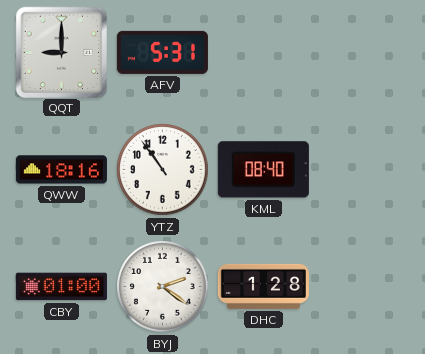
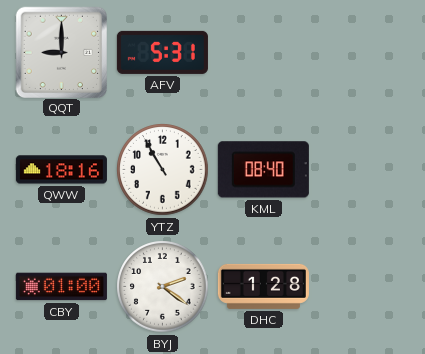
YTZ: 10:54 -> 10:55
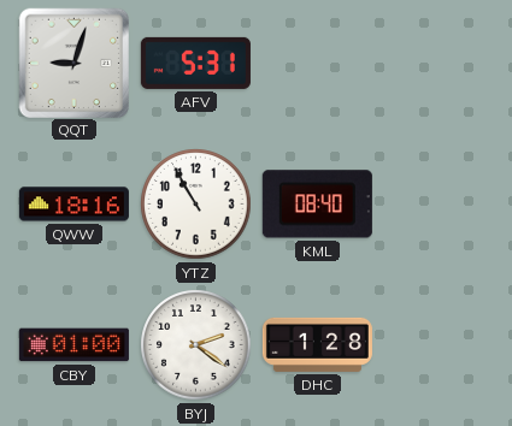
QQT: 9:00 -> 9:03
